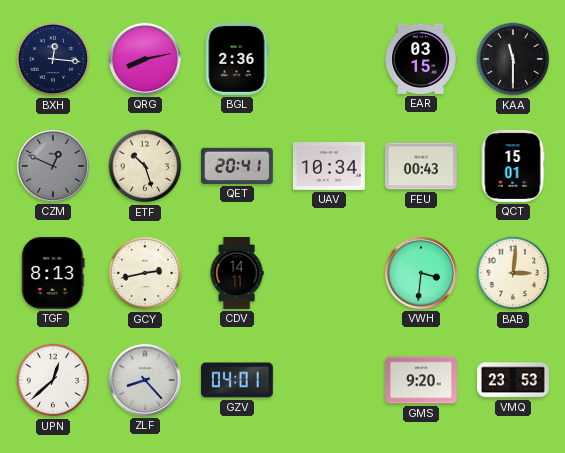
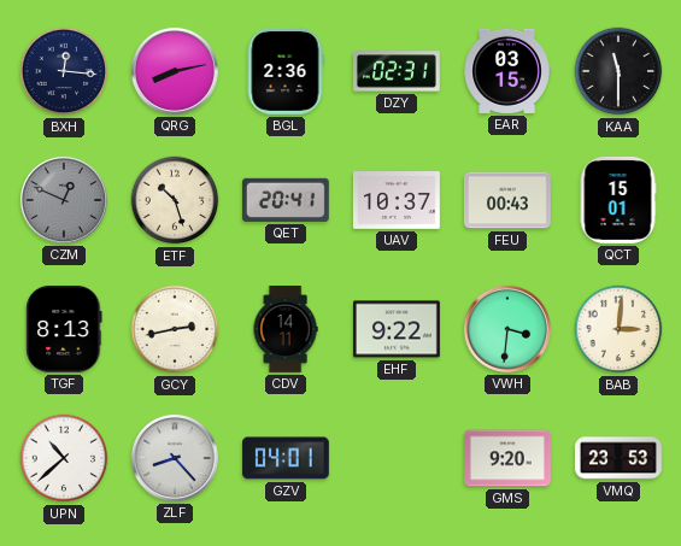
DZY: none -> 02:31
UAV: 10:34 -> 10:37
EHF: none -> 9:22
UPN: 12:38 -> 10:38
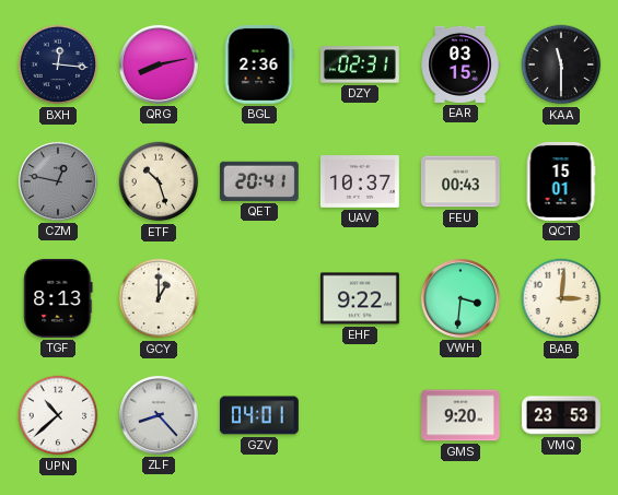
CZM: 12:49 -> 12:47
GCY: 2:43 -> 1:00
CDV: 14:11 -> none
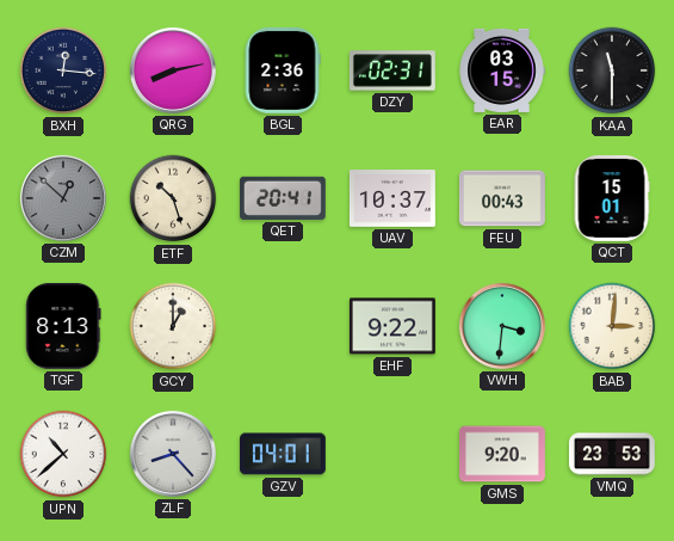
CZM: 12:47 -> 12:52
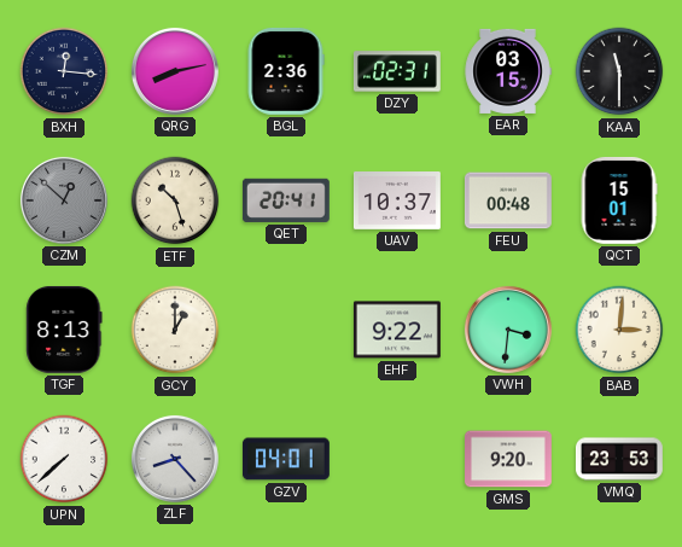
FEU: 00:43 -> 00:48
UPN: 10:38 -> 7:38
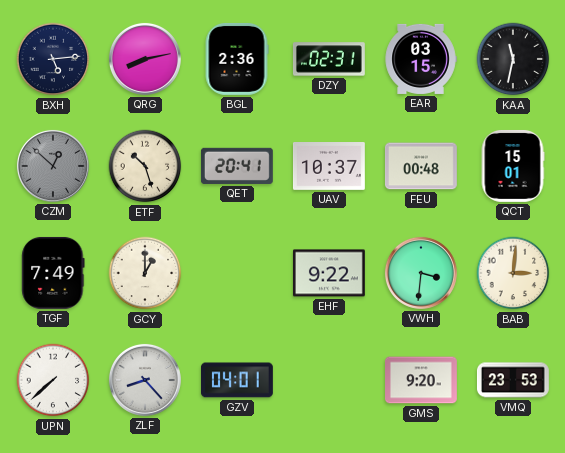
BXH: 12:16 -> 5:14
KAA: 11:30 -> 11:32
TGF: 8:13 -> 7:49
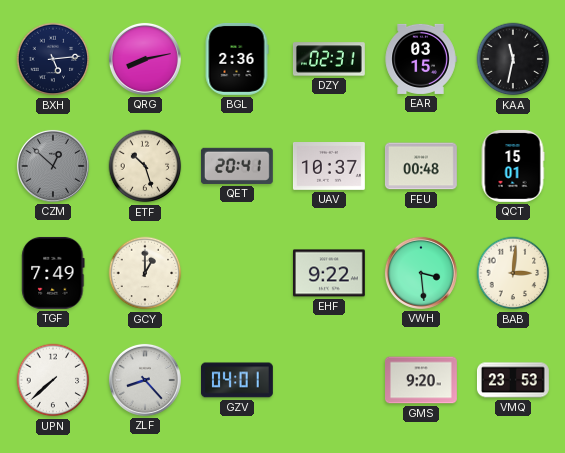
VWH: 3:31 -> 3:29
